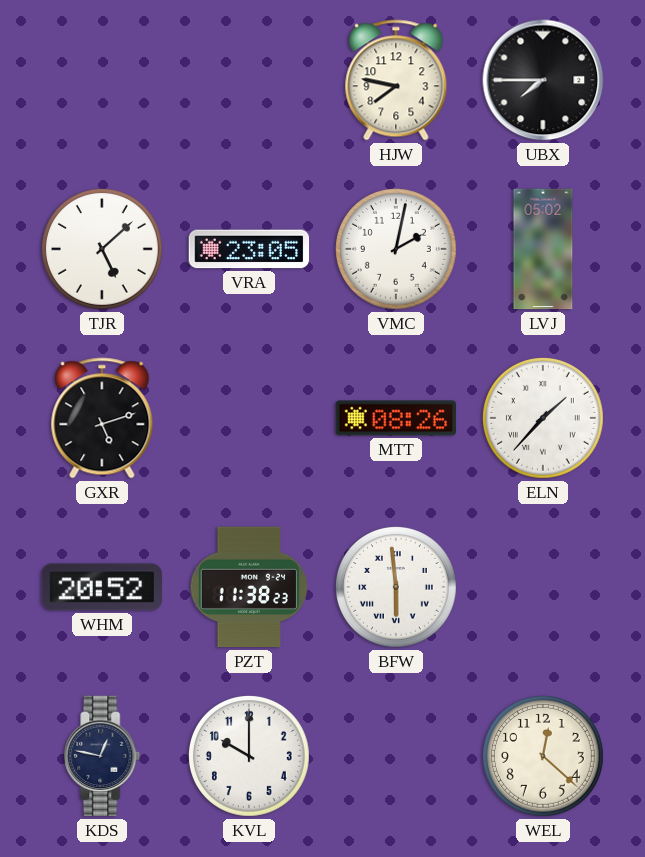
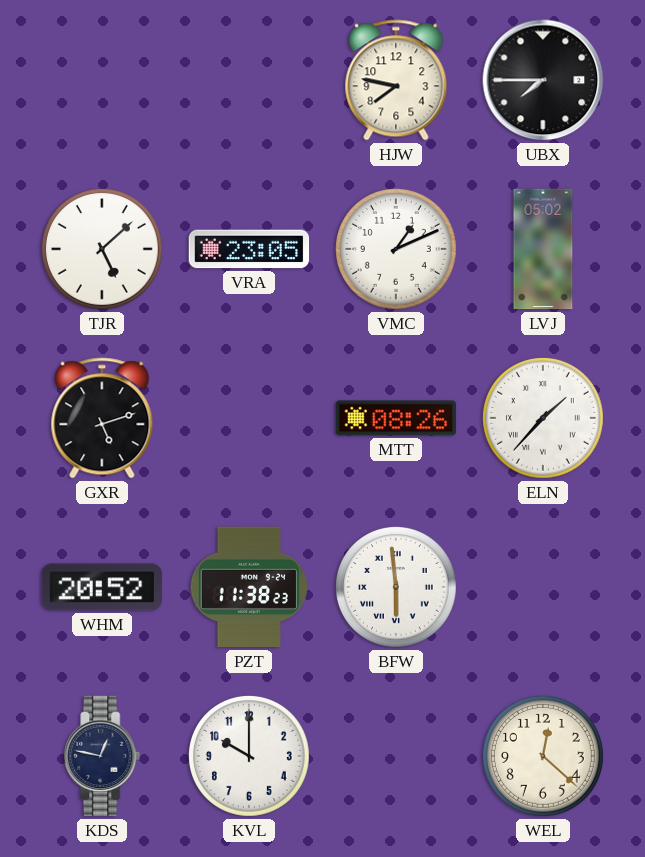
VMC: 2:02 -> 1:11
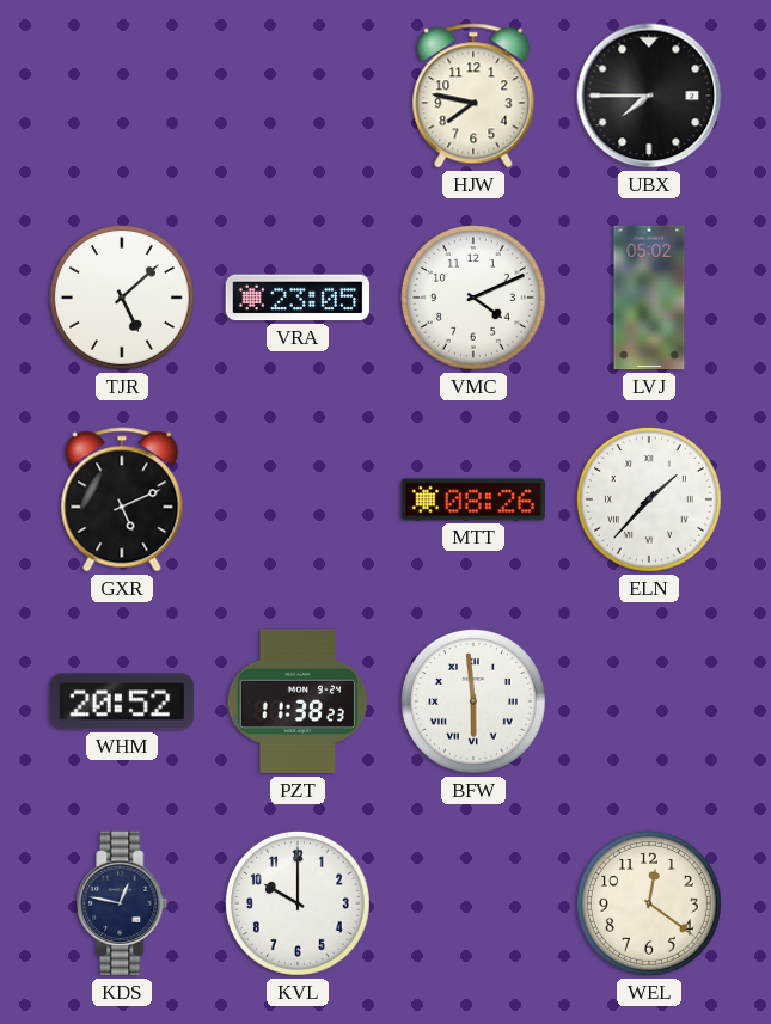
VMC: 1:11 -> 4:11
GXR: 5:12 -> 5:11
WEL: 12:22 -> 12:21
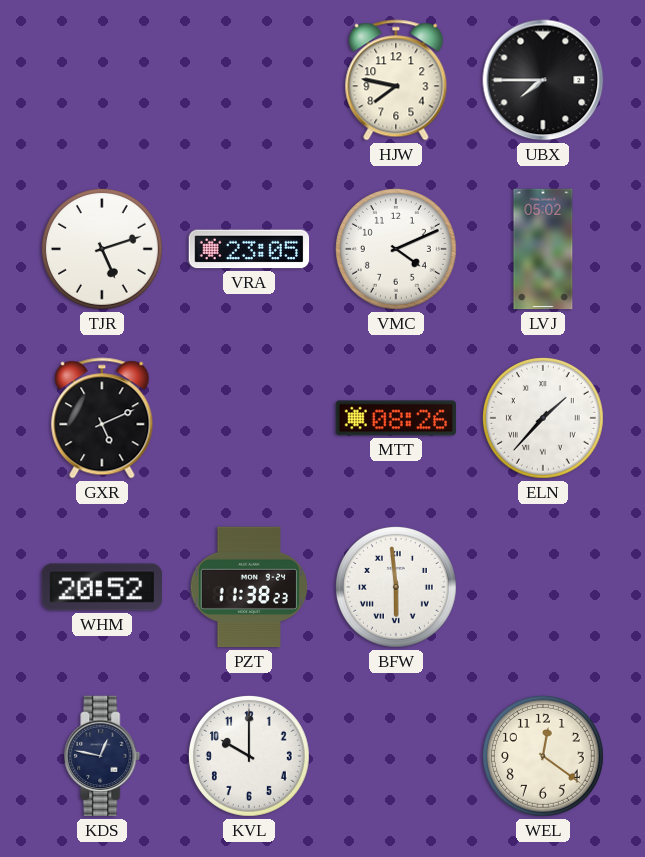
TJR: 5:08 -> 5:12
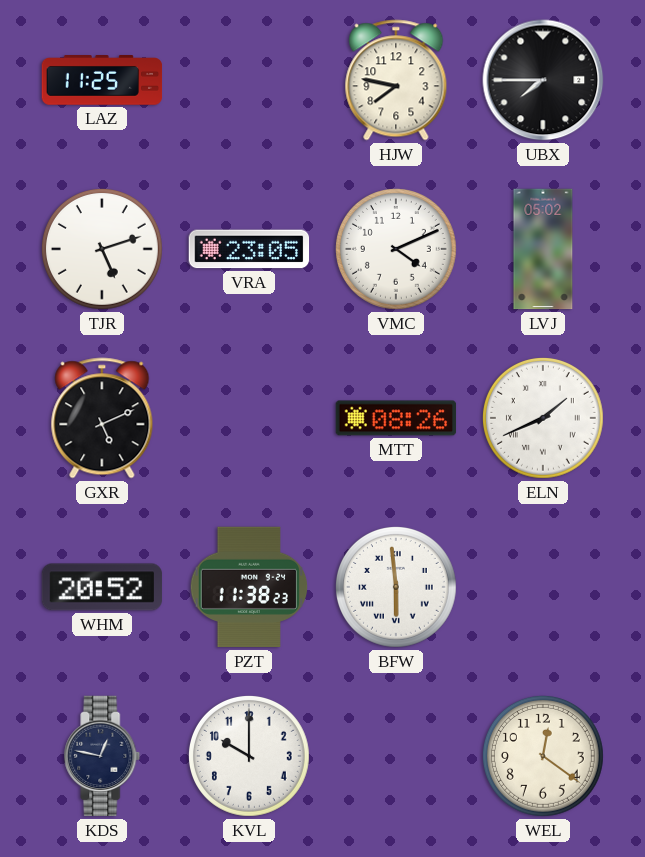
LAZ: none -> 11:25
ELN: 1:37 -> 1:41
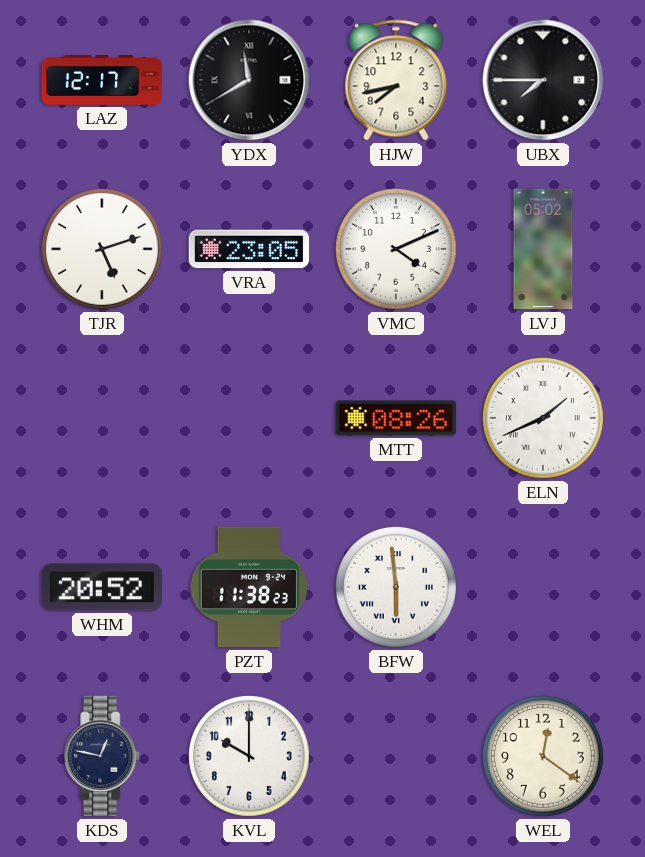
LAZ: 11:25 -> 12:17
YDX: none -> 11:40
HJW: 7:47 -> 7:43
GXR: 5:11 -> none
